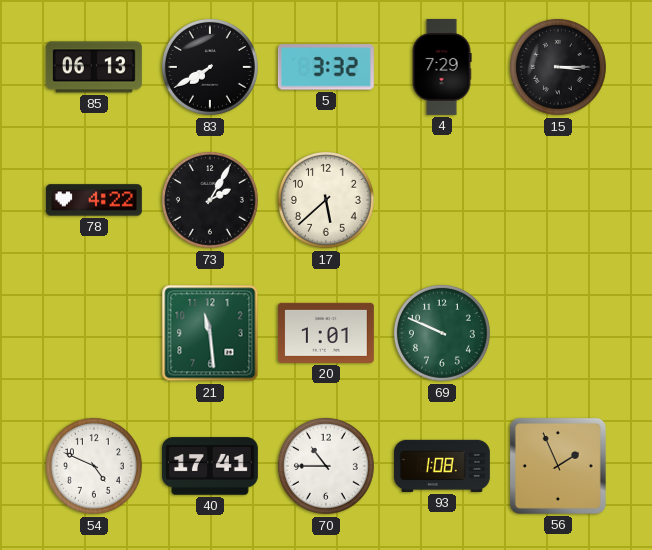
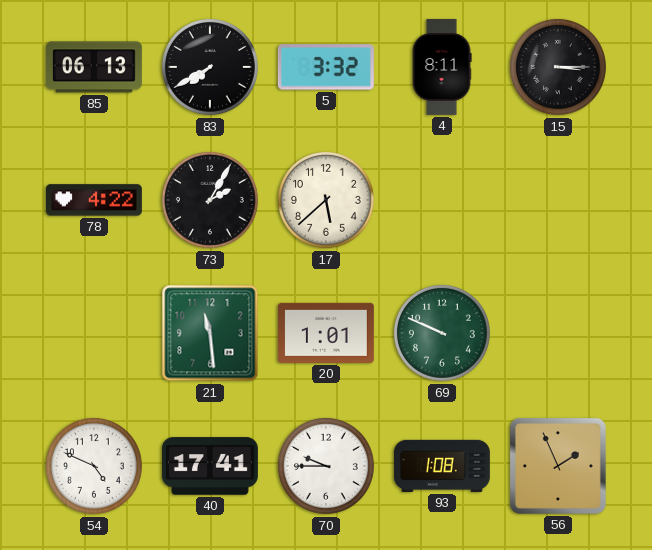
4: 7:29 -> 8:11
70: 10:45 -> 9:45
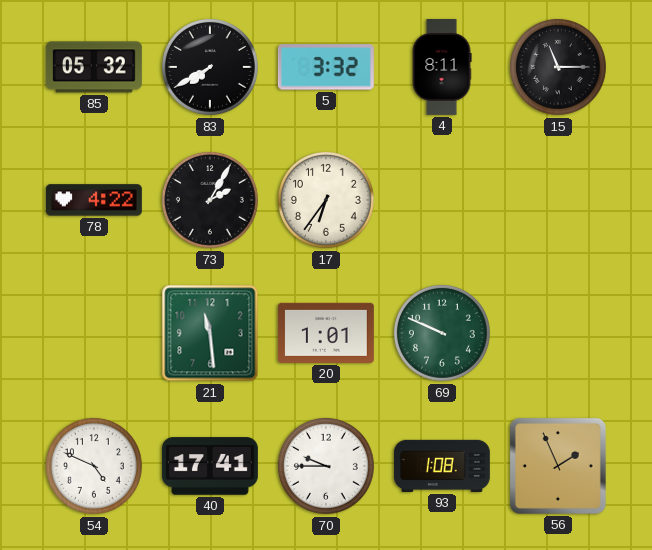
85: 06:13 -> 05:32
15: 3:15 -> 11:15
17: 5:38 -> 6:36
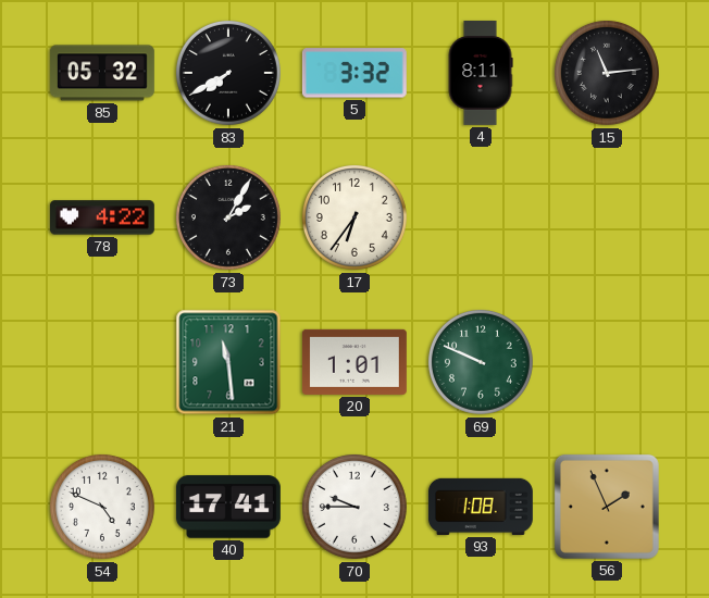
15: 11:15 -> 11:14
